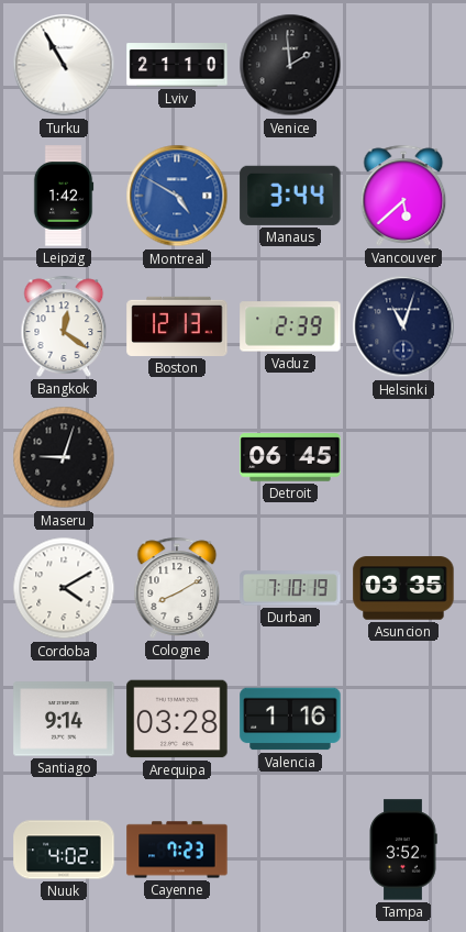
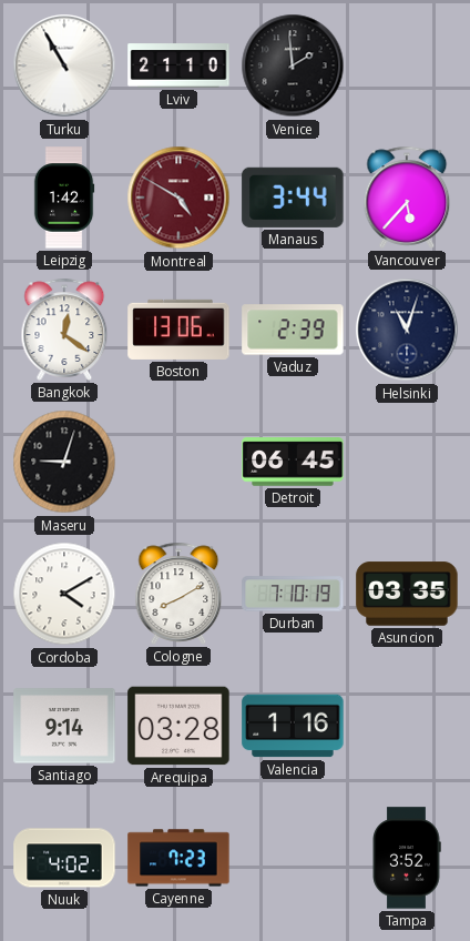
Montreal dial: blue -> burgundy
Vancouver: 5:38 -> 5:37
Boston: 12:13 -> 13:06
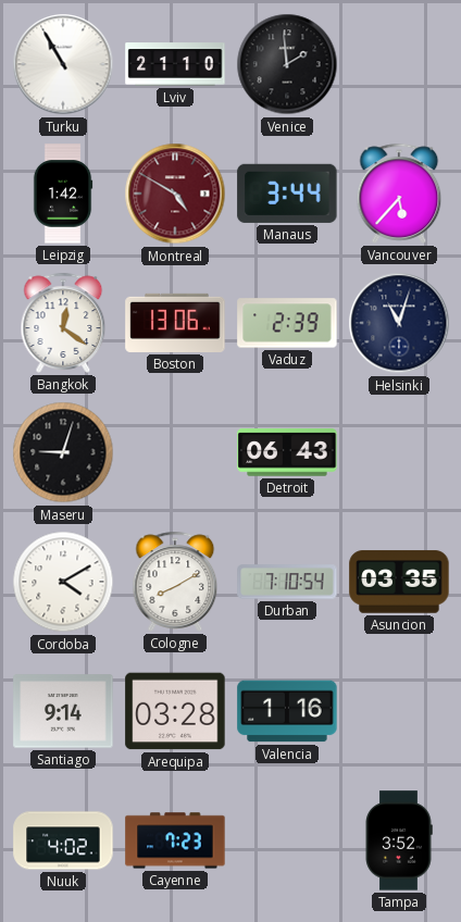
Detroit: 06:45 -> 06:43
Durban: 7:10:19 -> 7:10:54
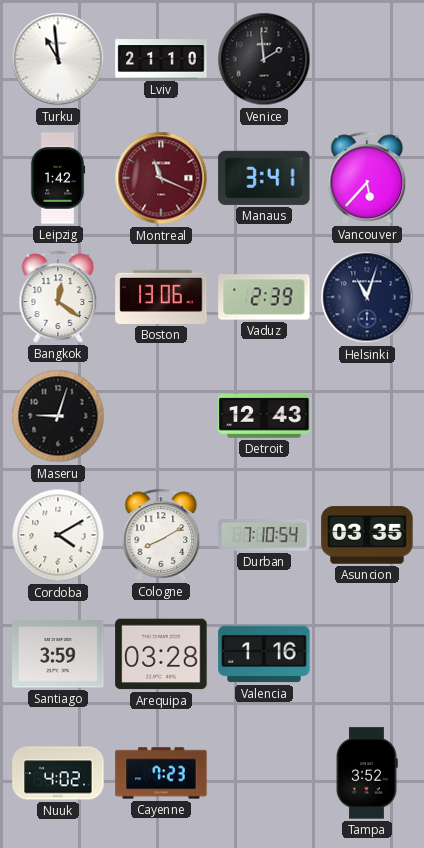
Turku: 10:55 -> 10:59
Montreal: 4:50 -> 11:19
Manaus: 3:44 -> 3:41
Detroit: 06:43 -> 12:43
Santiago: 9:14 -> 3:59
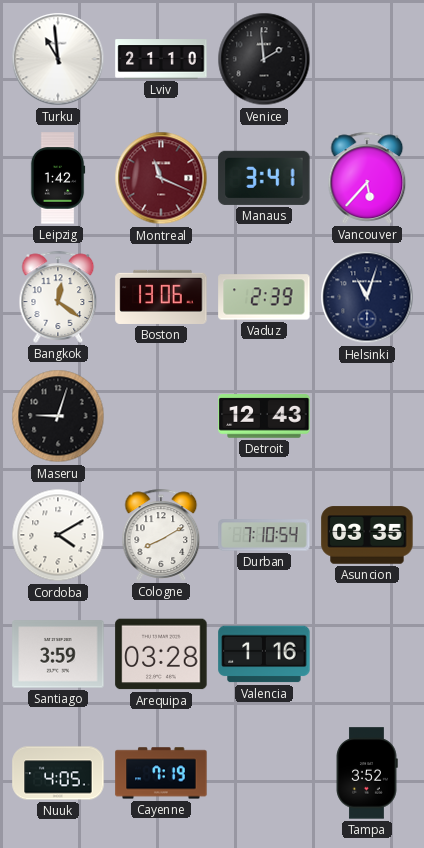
Nuuk: 4:02 -> 4:05
Cayenne: 7:23 -> 7:19
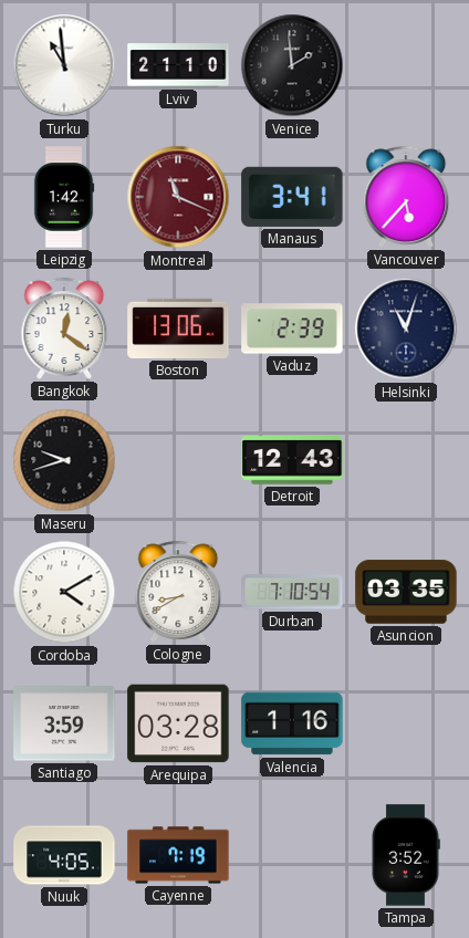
Maseru: 9:03 -> 9:42
Cologne: 8:10 -> 8:40
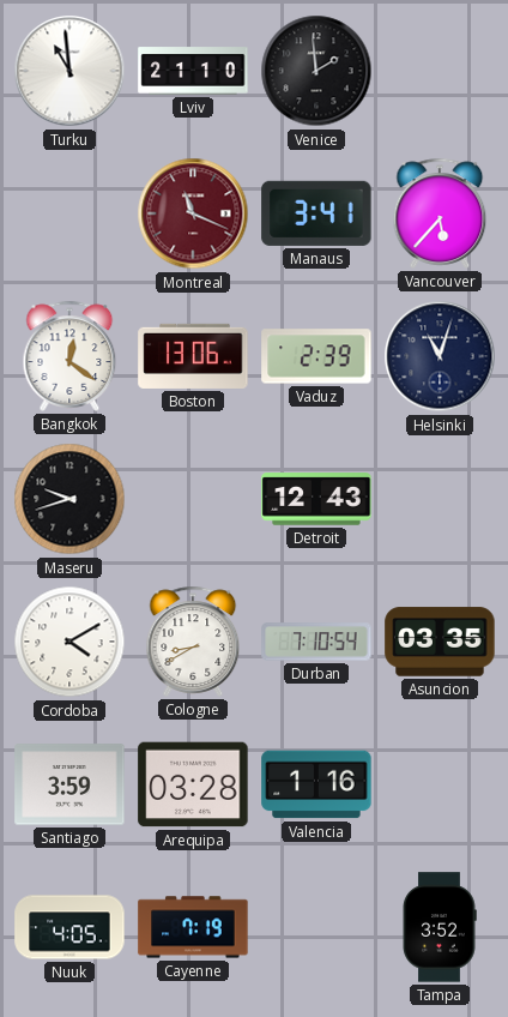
Leipzig: 1:42 -> none
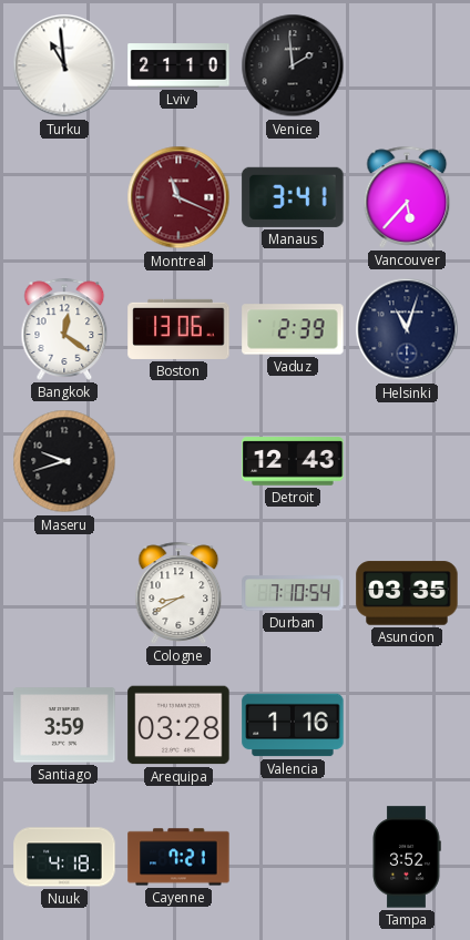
Cordoba: 4:10 -> none
Nuuk: 4:05 -> 4:18
Cayenne: 7:19 -> 7:21
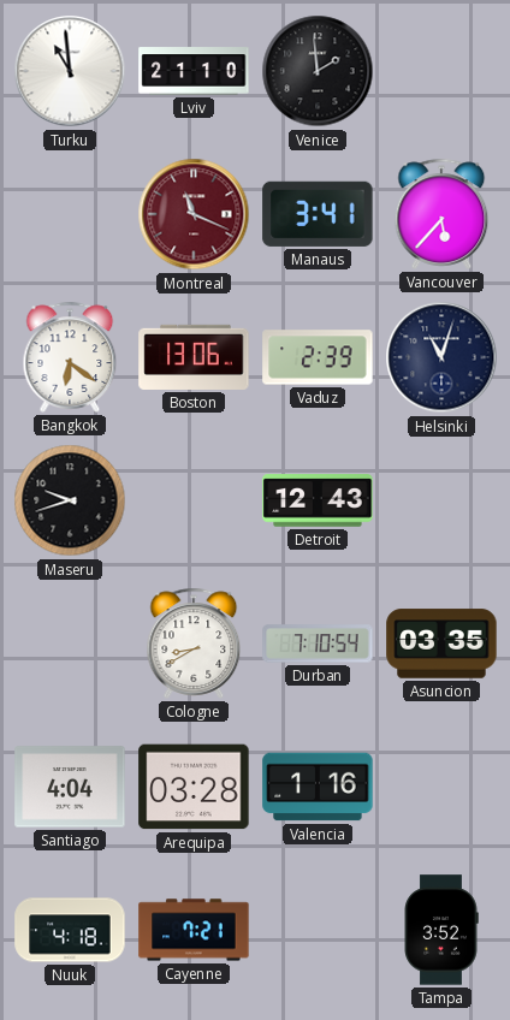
Bangkok: 12:21 -> 6:21
Santiago: 3:59 -> 4:04
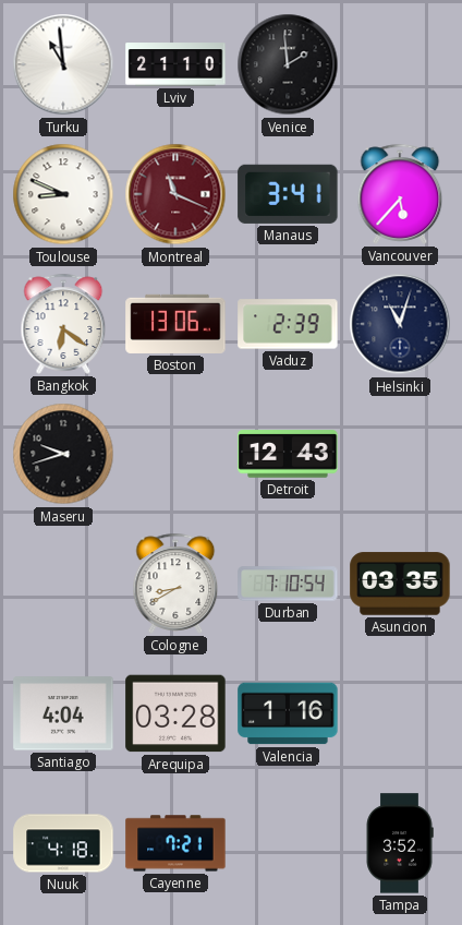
Toulouse: none -> 8:49
